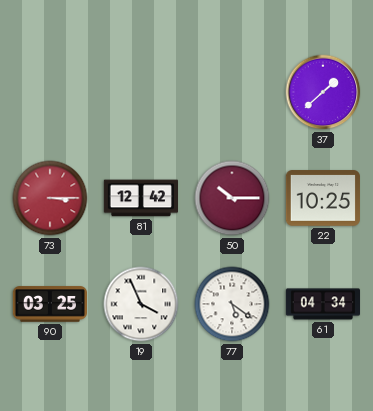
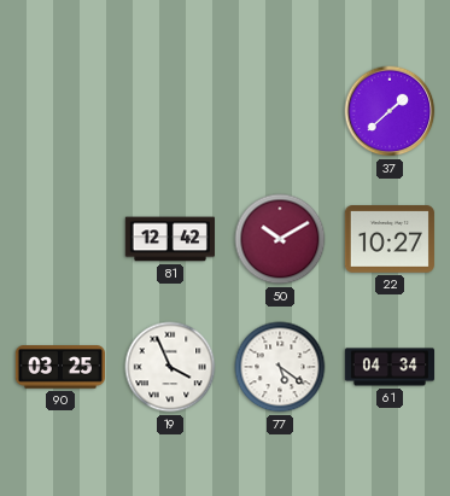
73: 3:15 -> none
50: 10:15 -> 10:10
22: 10:25 -> 10:27
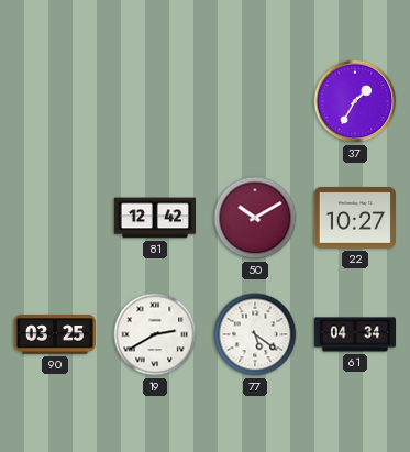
37: 1:38 -> 1:35
19: 3:56 -> 2:40
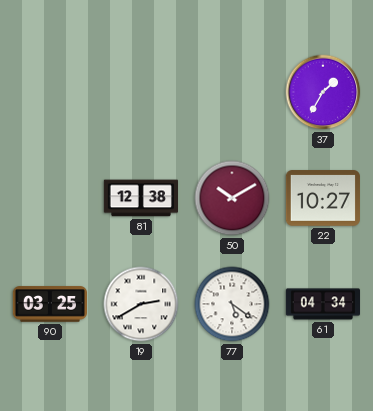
81: 12:42 -> 12:38
